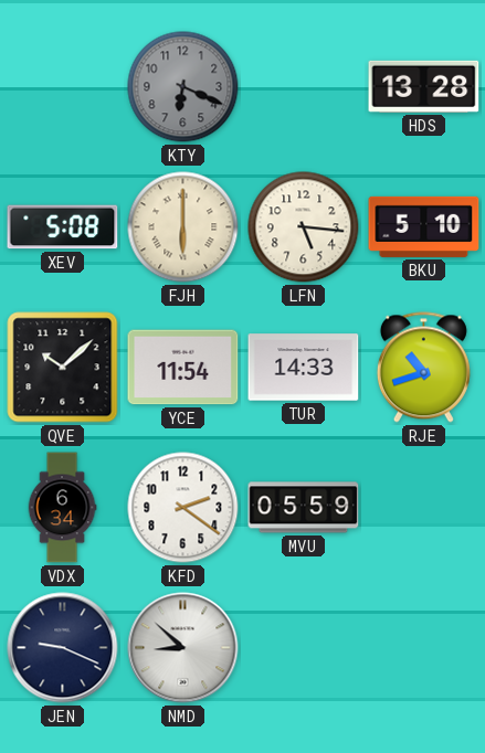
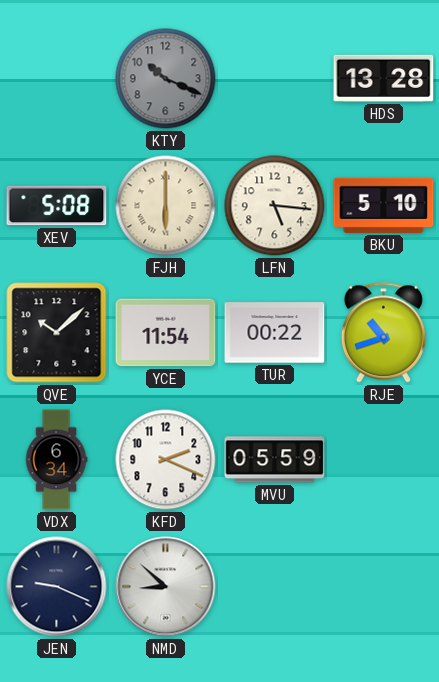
KTY: 6:19 -> 10:19
TUR: 14:33 -> 00:22
KFD: 2:21 -> 2:19
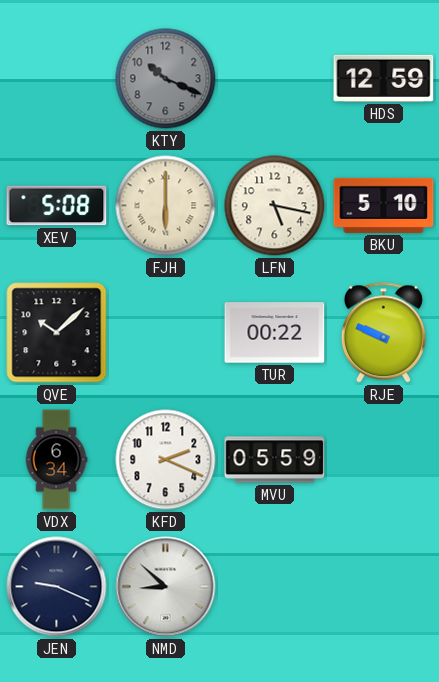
HDS: 13:28 -> 12:59
LFN: 5:16 -> 5:17
YCE: 11:54 -> none
RJE: 10:42 -> 9:49
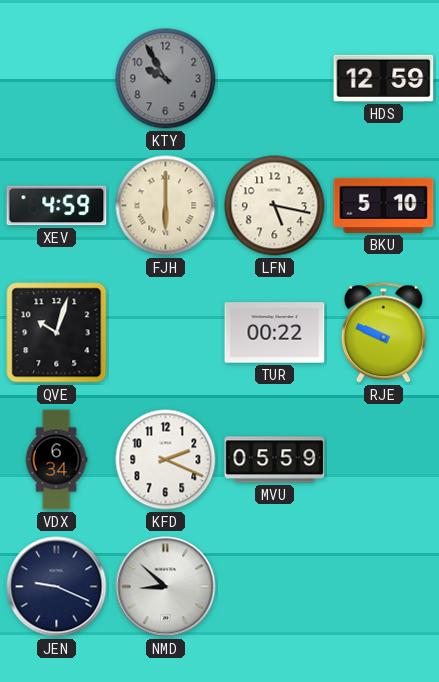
KTY: 10:19 -> 9:55
XEV: 5:08 -> 4:59
QVE: 10:08 -> 10:03
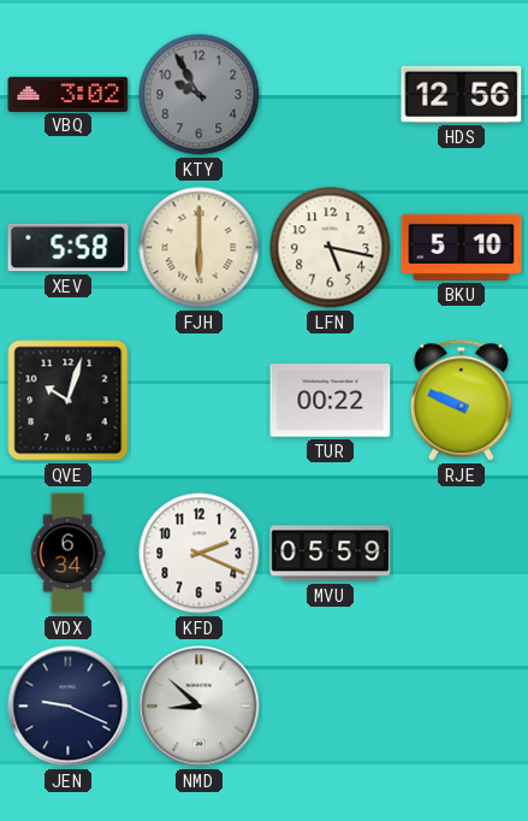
VBQ: none -> 3:02
HDS: 12:59 -> 12:56
XEV: 4:59 -> 5:58
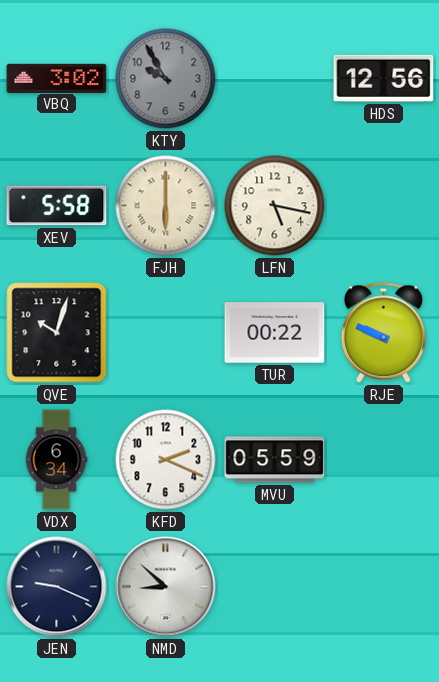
BKU: 5:10 -> none
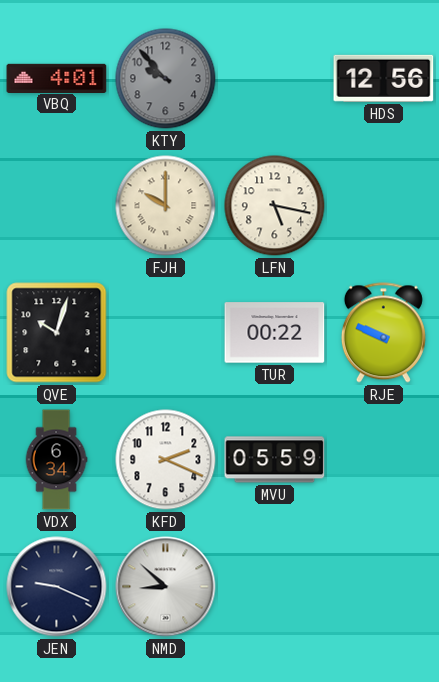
VBQ: 3:02 -> 4:01
KTY: 9:55 -> 9:53
XEV: 5:58 -> none
FJH: 6:00 -> 10:00
